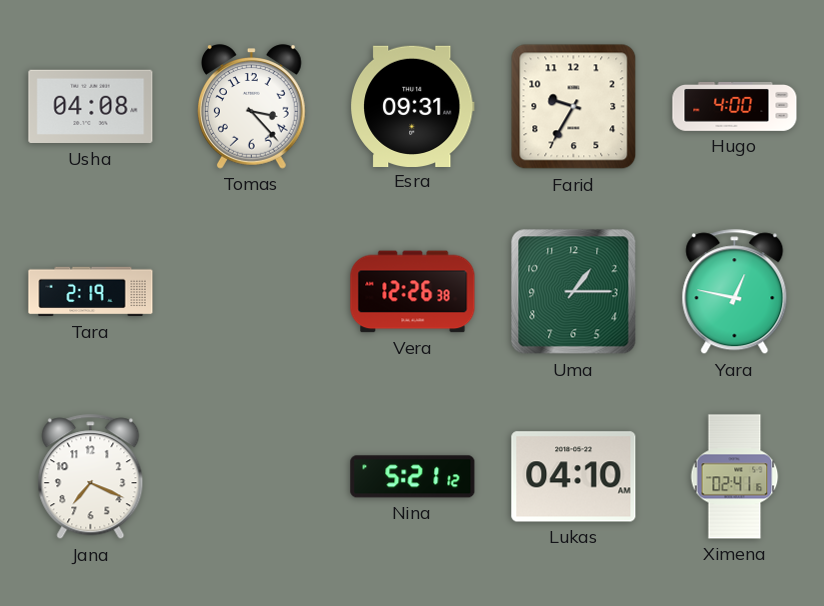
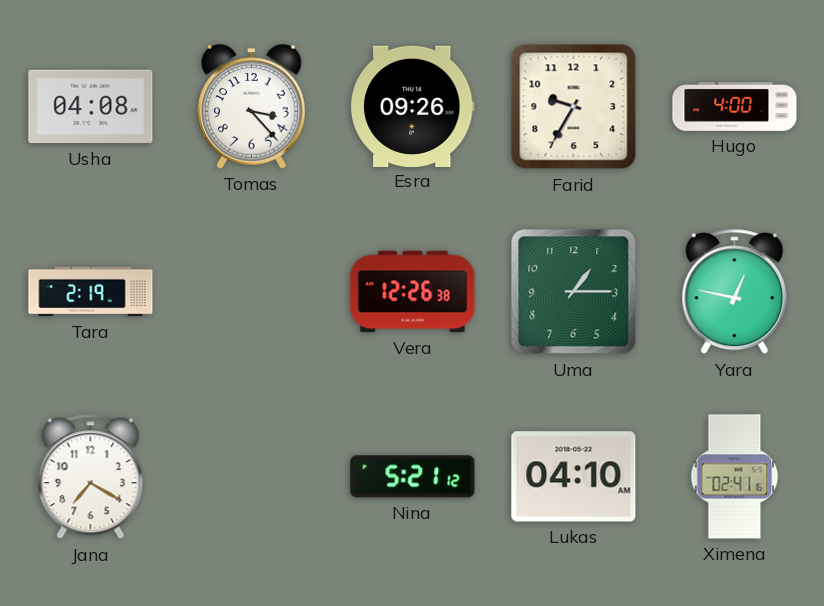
Esra: 09:31 -> 09:26
Jana: 7:19 -> 7:20
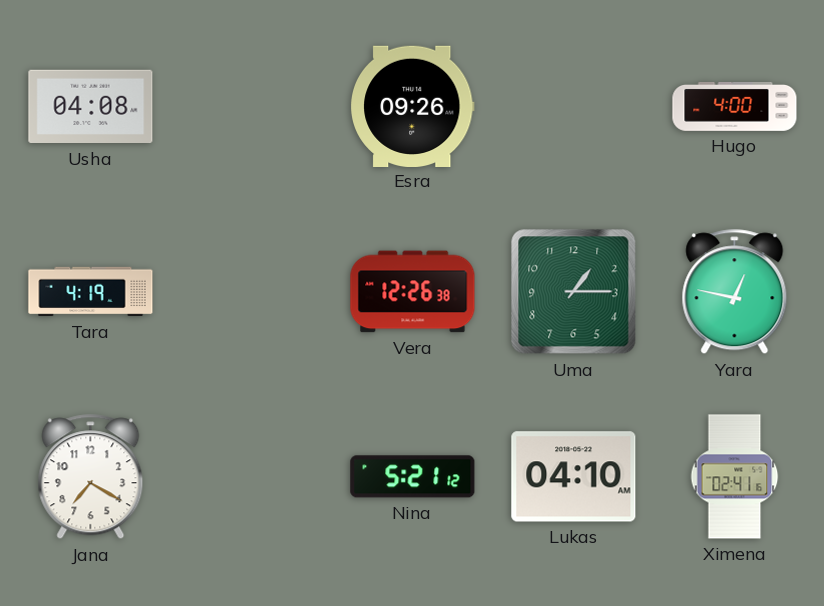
Tomas: 3:23 -> none
Farid: 9:35 -> none
Tara: 2:19 -> 4:19
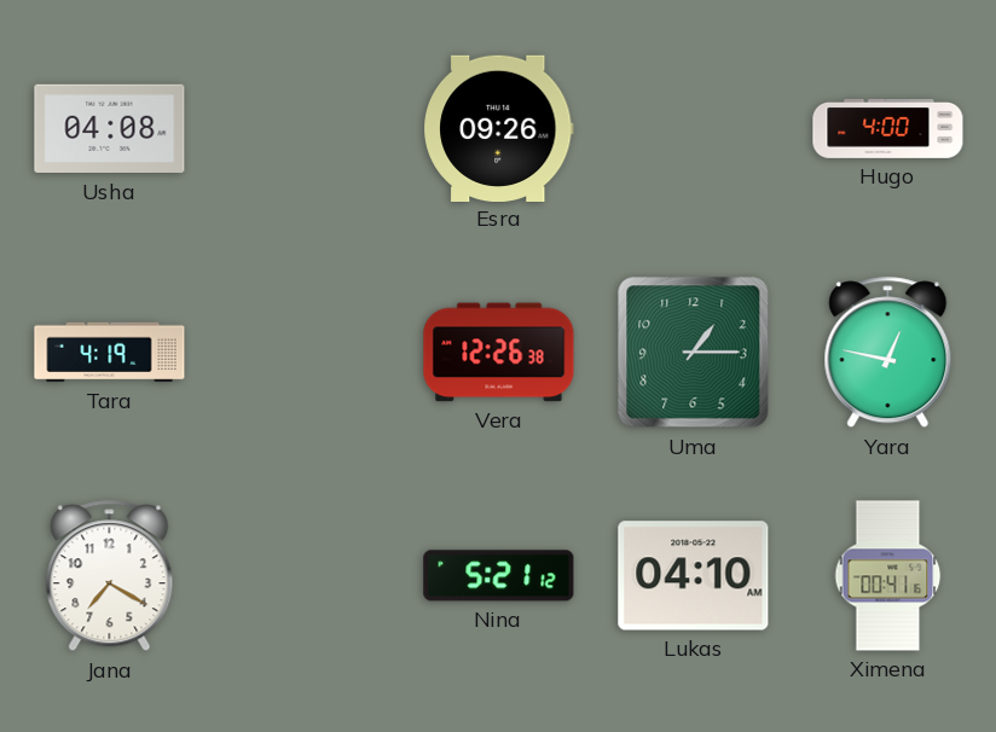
Ximena: 02:41 -> 00:41
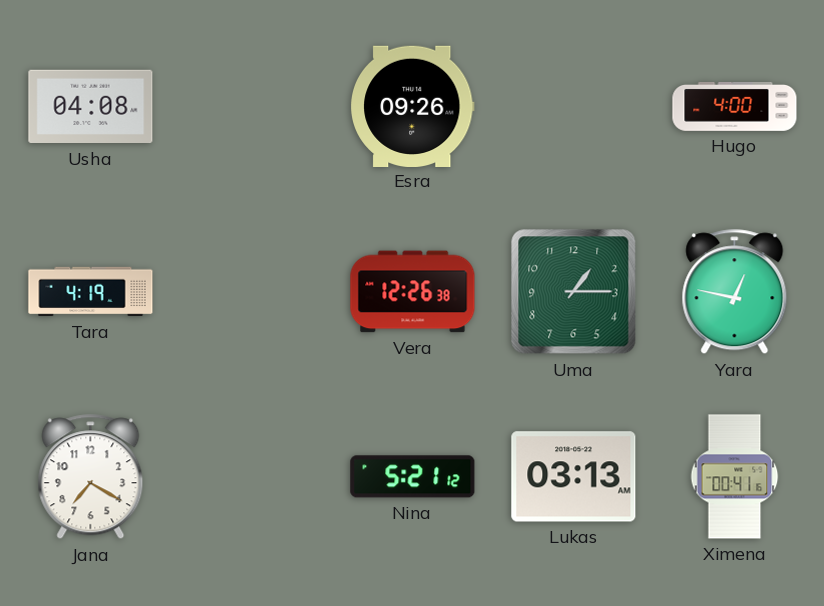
Lukas: 04:10 -> 03:13
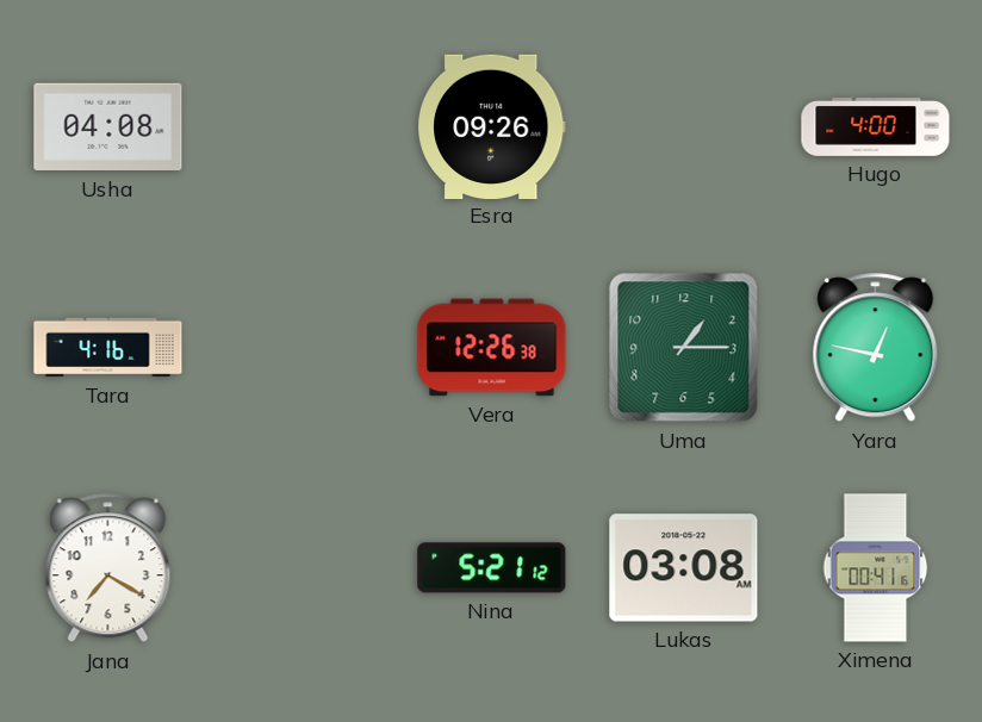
Tara: 4:19 -> 4:16
Lukas: 03:13 -> 03:08
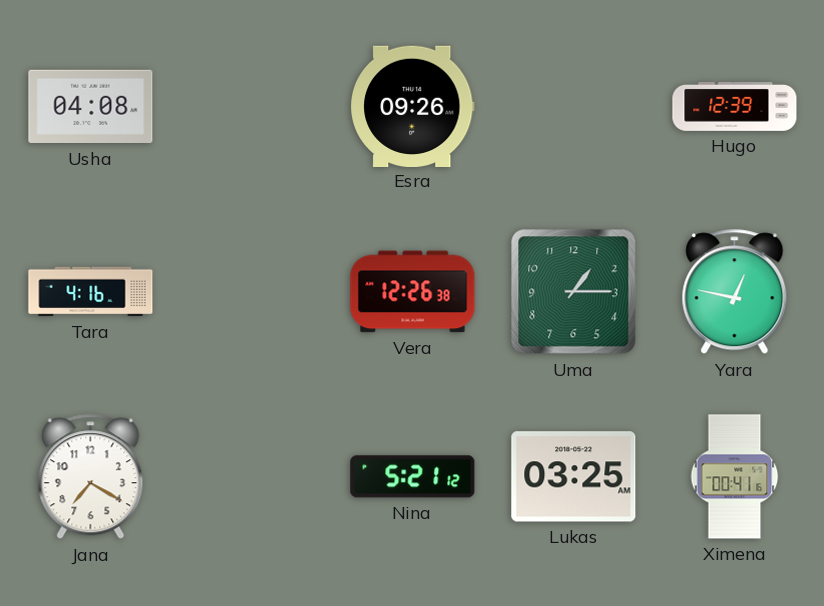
Hugo: 4:00 -> 12:39
Lukas: 03:08 -> 03:25
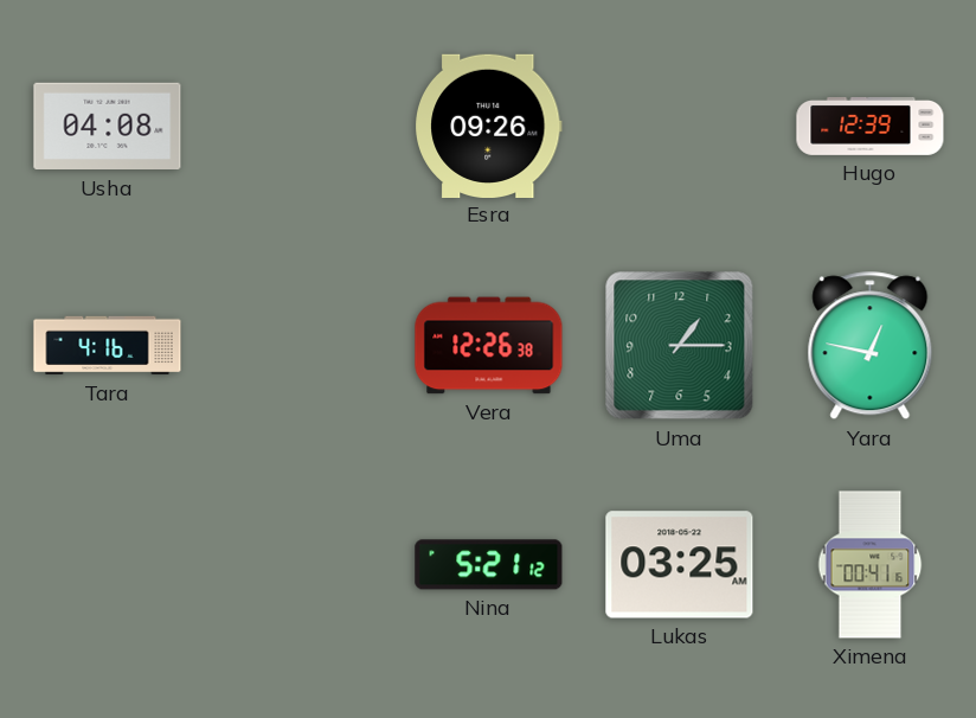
Jana: 7:20 -> none
